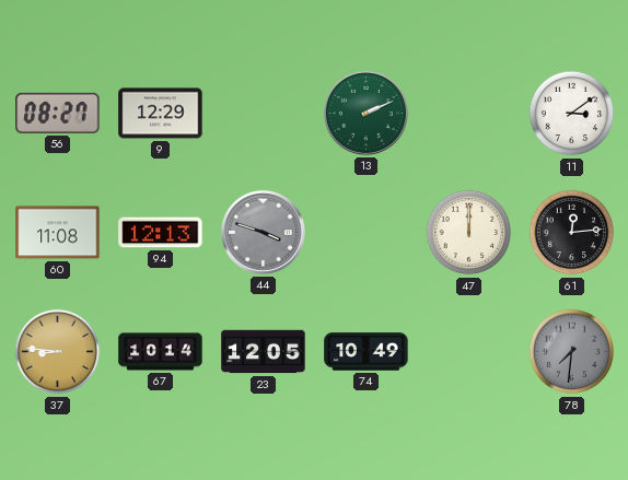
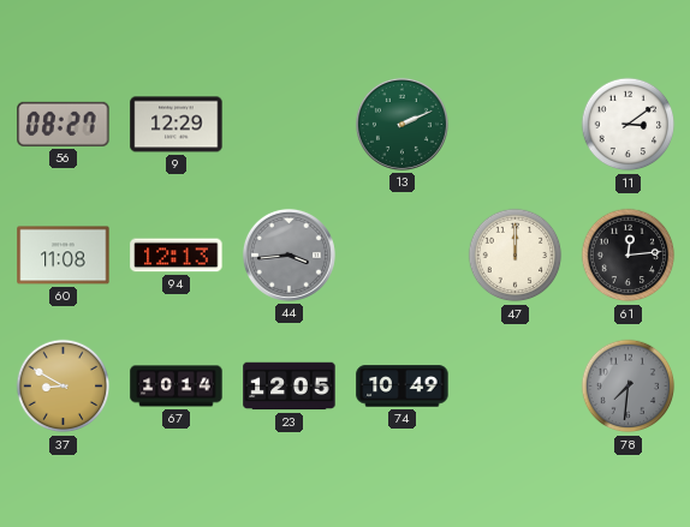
44: 3:48 -> 3:44
37: 8:46 -> 8:50
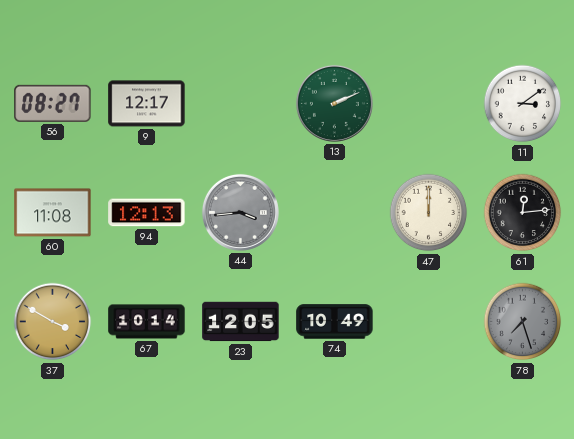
9: 12:29 -> 12:17
37: 8:50 -> 3:50
78: 7:31 -> 7:27
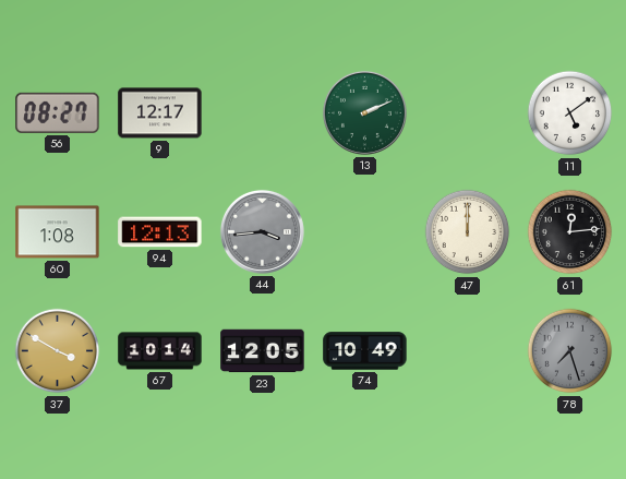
11: 3:09 -> 5:09
60: 11:08 -> 1:08
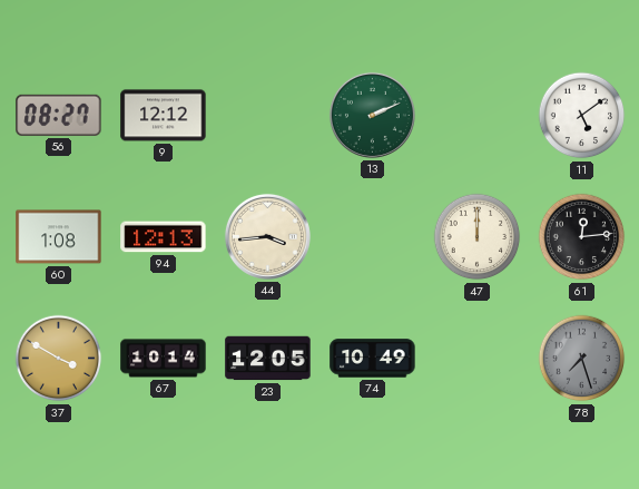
9: 12:17 -> 12:12
44 dial: grey -> cream
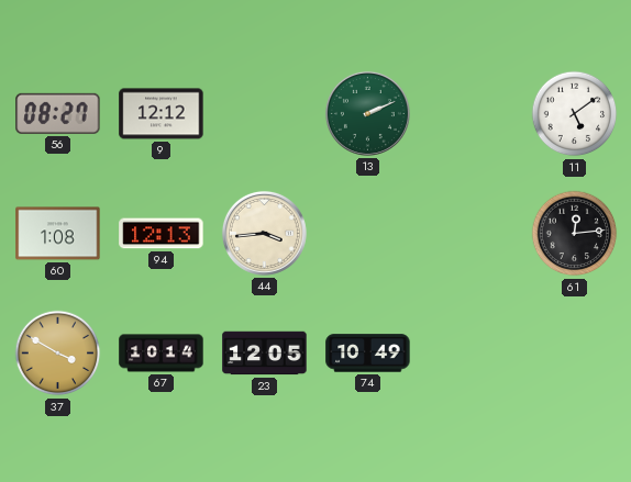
47: 12:00 -> none
78: 7:27 -> none
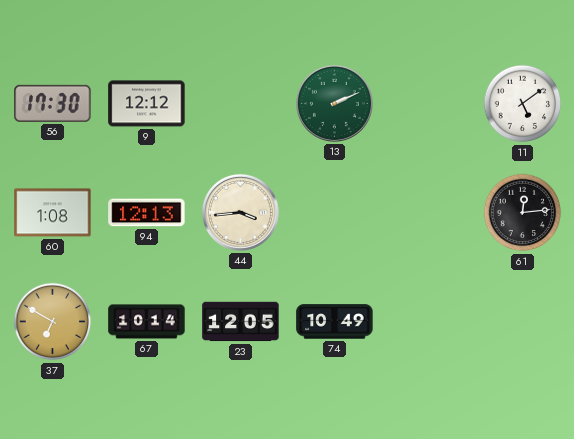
56: 08:27 -> 17:30
37: 3:50 -> 6:50
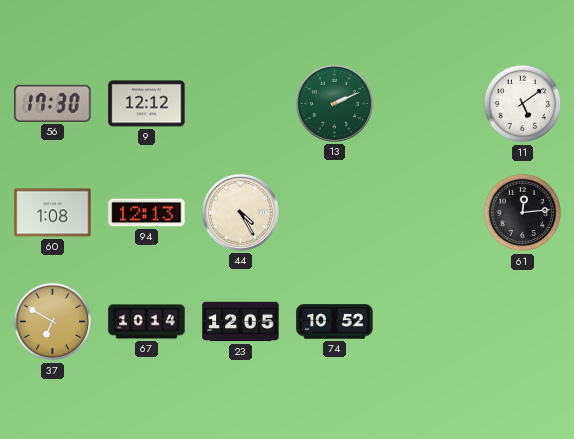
44: 3:44 -> 4:25
74: 10:49 -> 10:52
